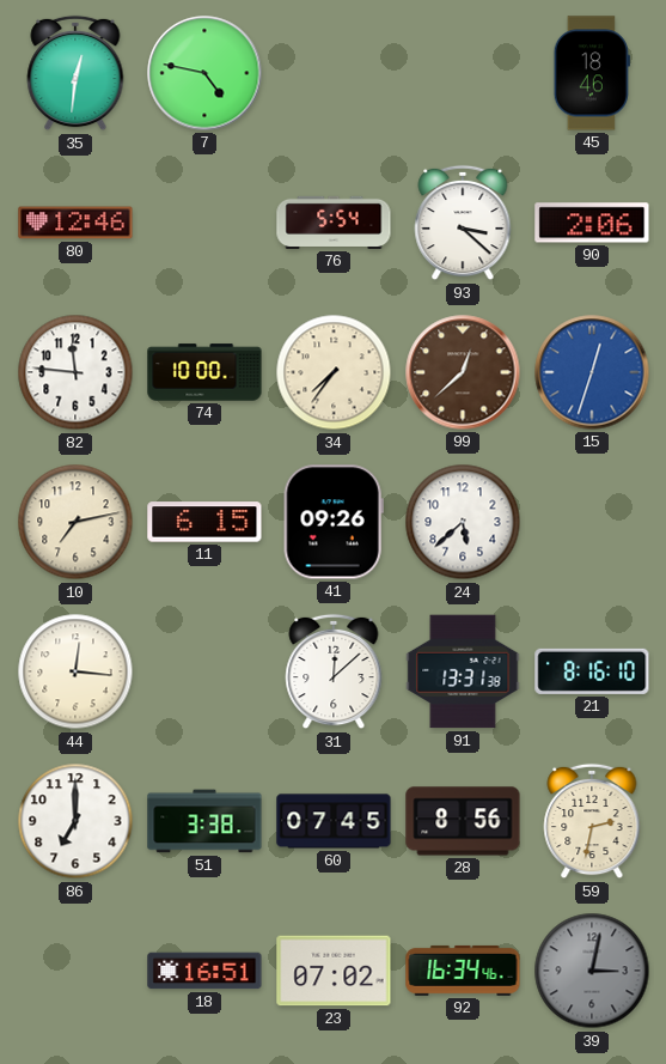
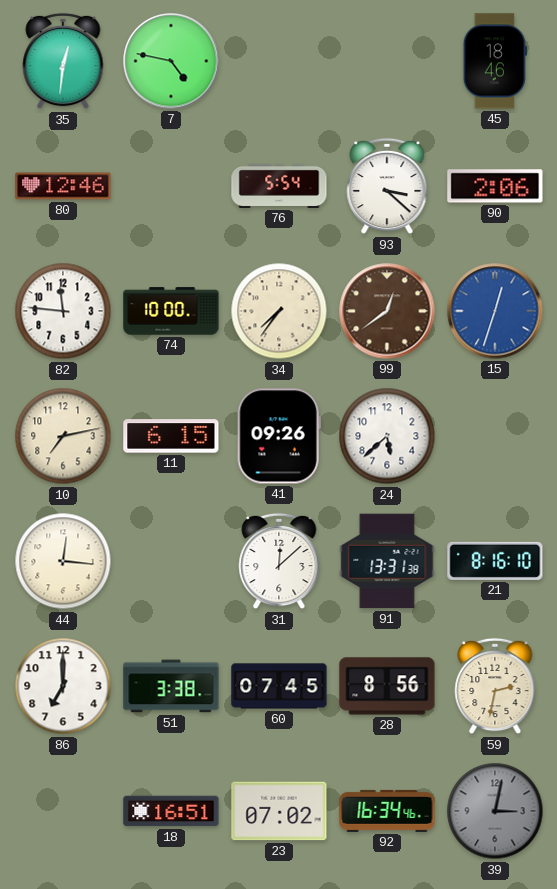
99: 12:38 -> 12:39
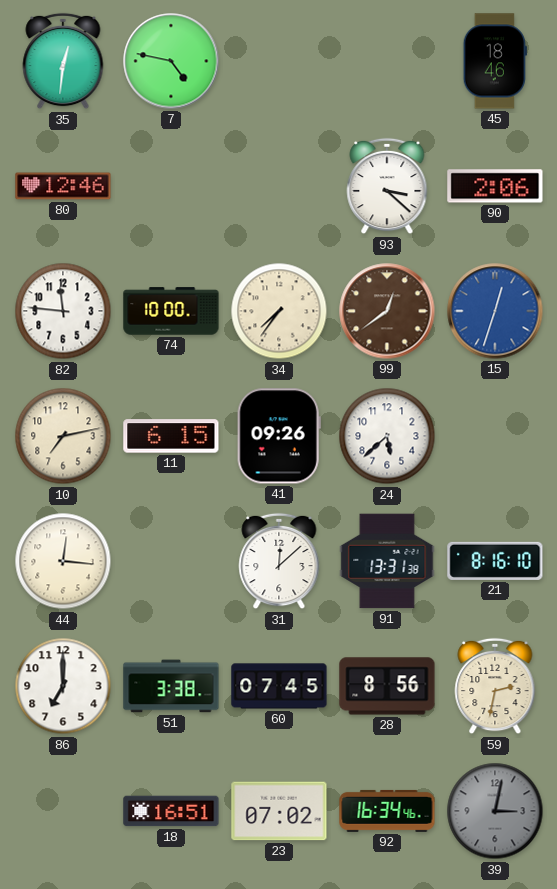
76: 5:54 -> none
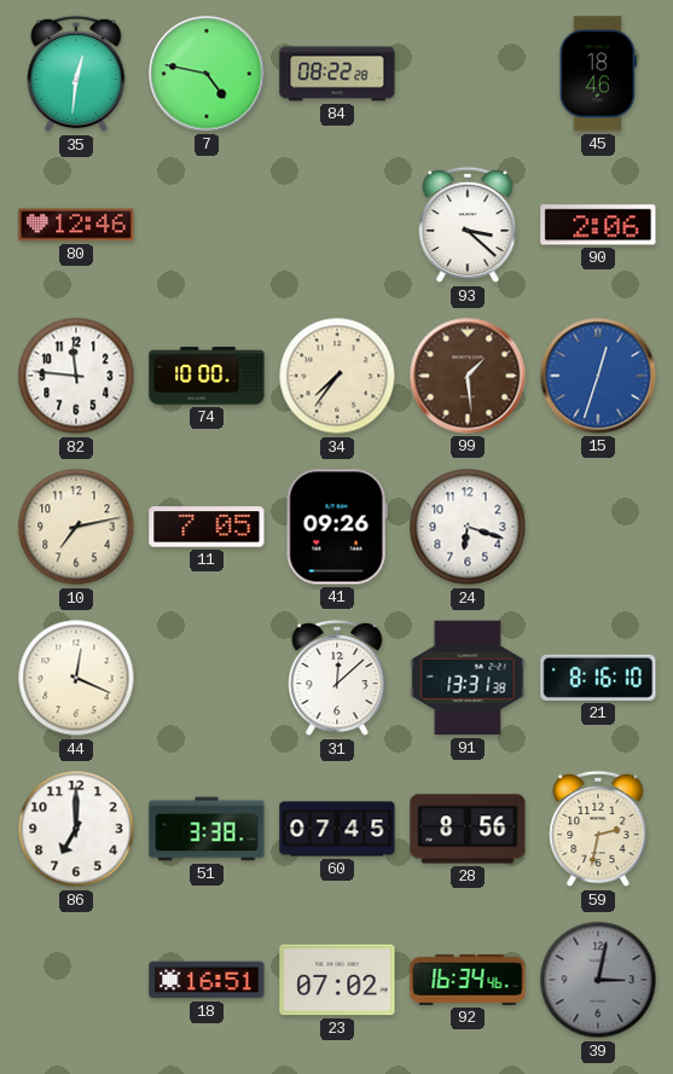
84: none -> 08:22
99: 12:39 -> 1:29
11: 6:15 -> 7:05
24: 5:38 -> 6:18
44: 12:16 -> 12:19
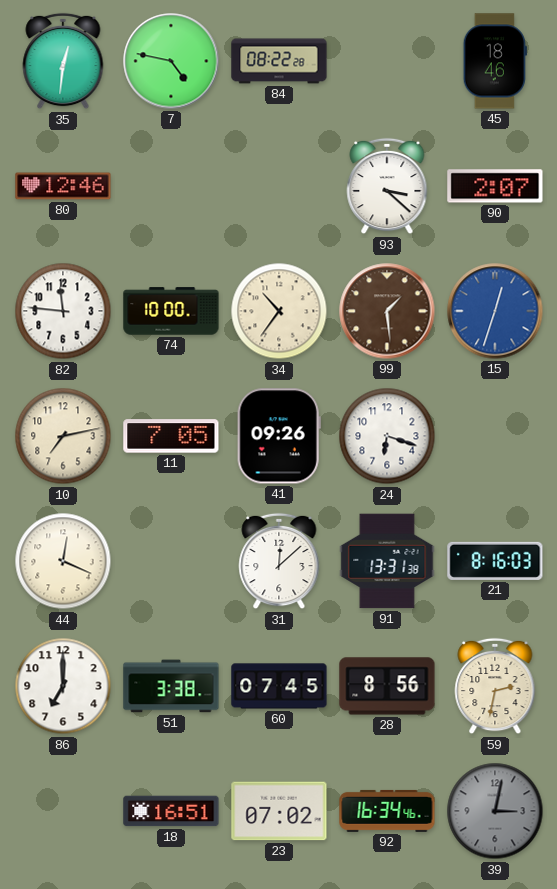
90: 2:06 -> 2:07
34: 7:36 -> 10:36
21: 8:16:10 -> 8:16:03
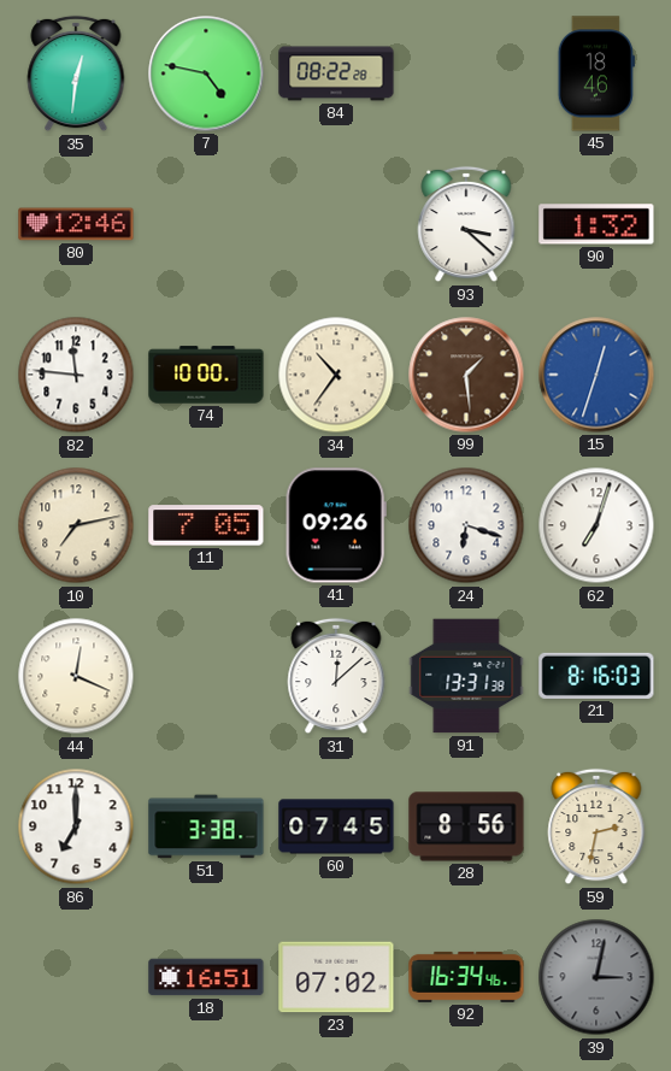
90: 2:07 -> 1:32
62: none -> 7:03
